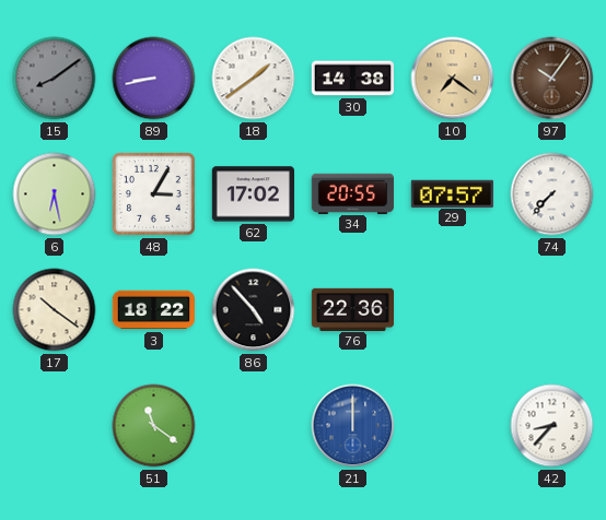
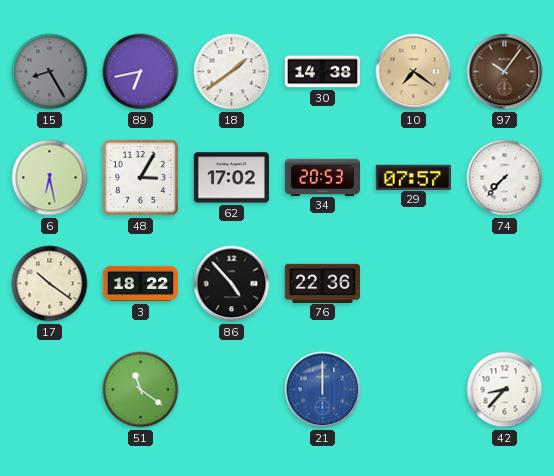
15: 8:09 -> 8:25
89: 8:43 -> 6:43
34: 20:55 -> 20:53
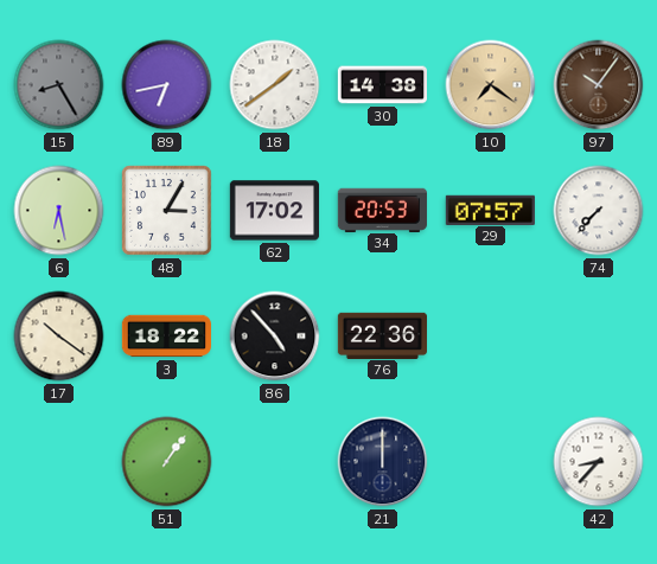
51: 11:21 -> 1:06
21 dial: blue -> navy
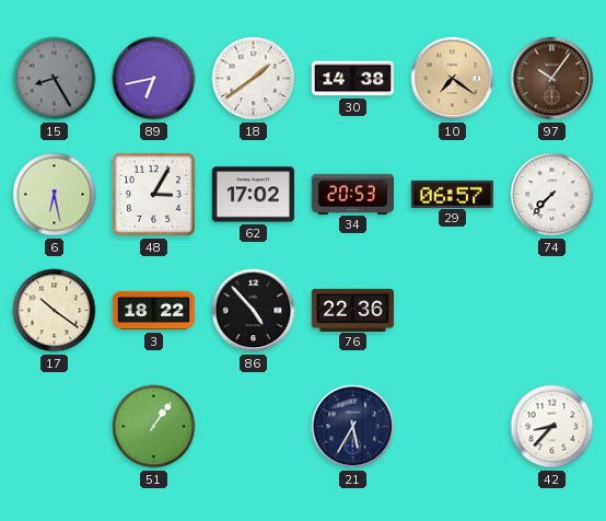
29: 07:57 -> 06:57
21: 12:00 -> 5:35
